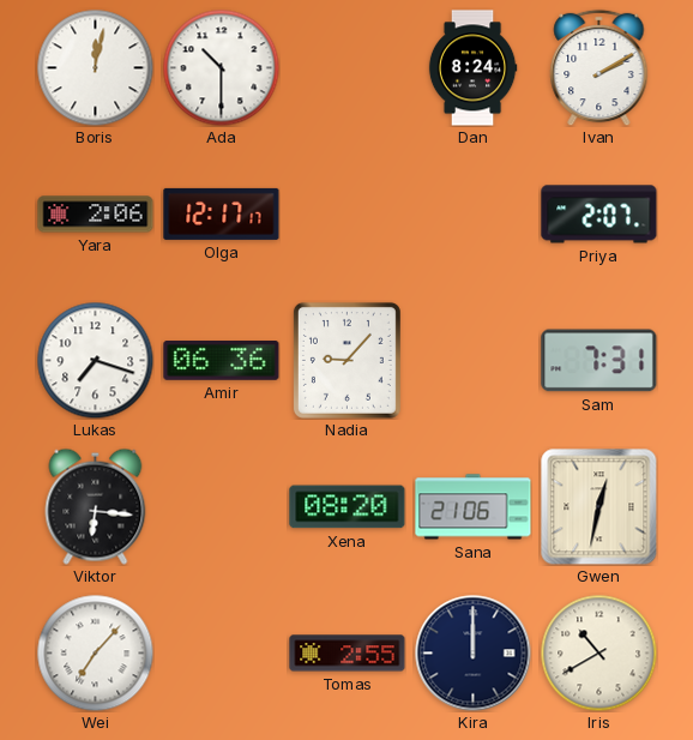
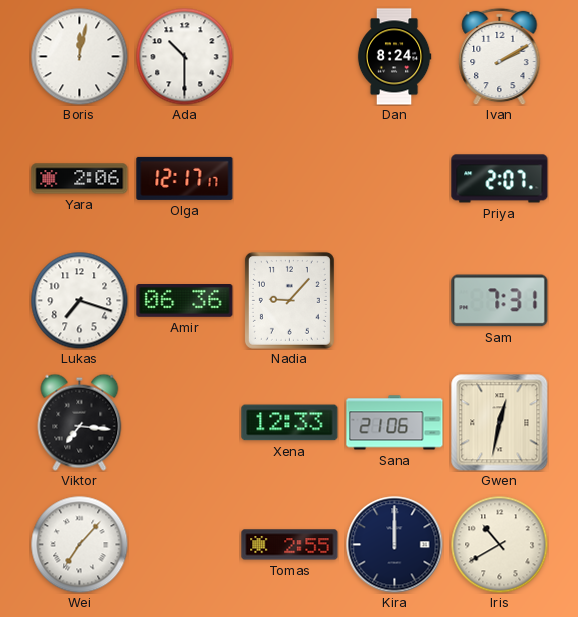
Viktor: 6:16 -> 7:16
Xena: 08:20 -> 12:33
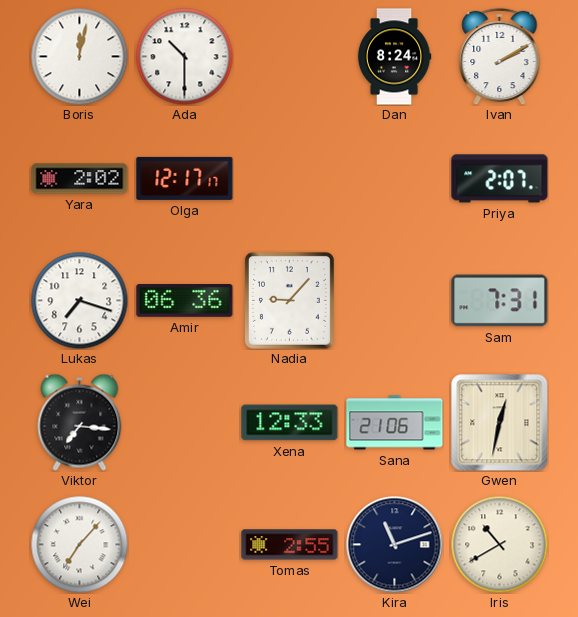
Yara: 2:06 -> 2:02
Kira: 12:00 -> 11:12
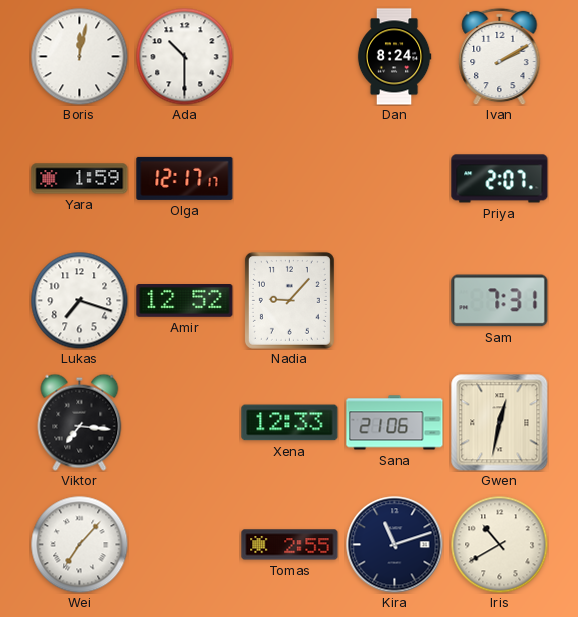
Yara: 2:02 -> 1:59
Amir: 06:36 -> 12:52
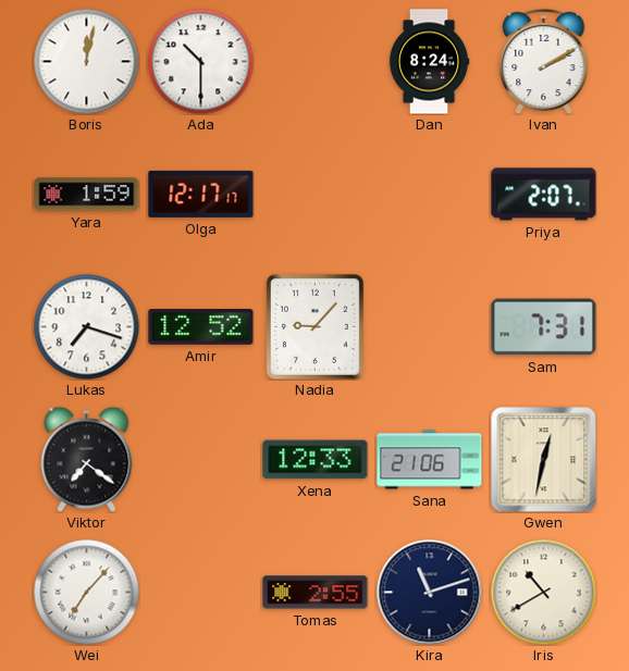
Viktor: 7:16 -> 7:21
